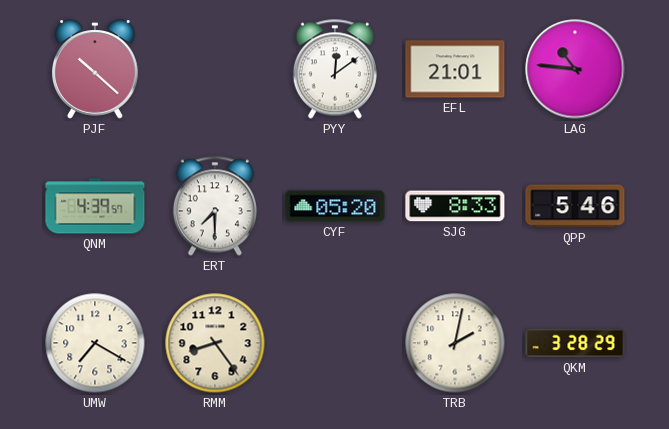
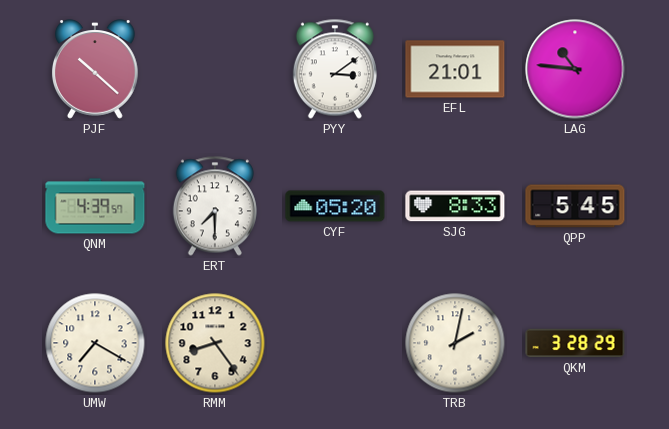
PYY: 12:09 -> 3:09
QPP: 5:46 -> 5:45
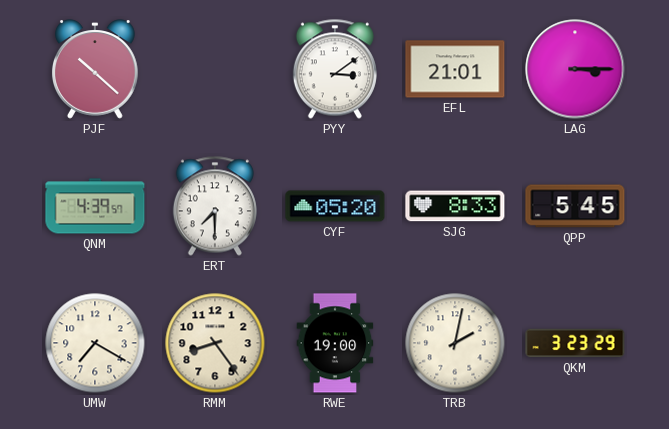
LAG: 10:46 -> 3:15
RWE: none -> 19:00
QKM: 3:28 -> 3:23
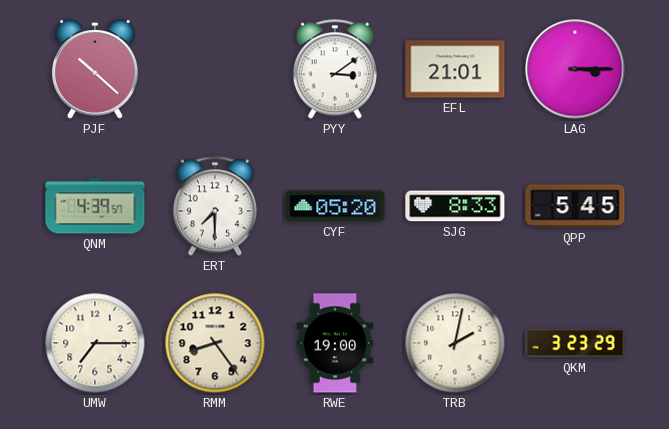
UMW: 7:20 -> 7:15
